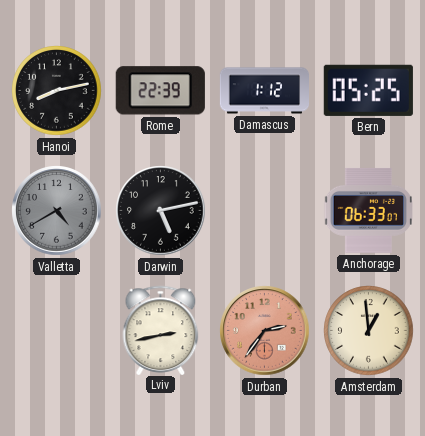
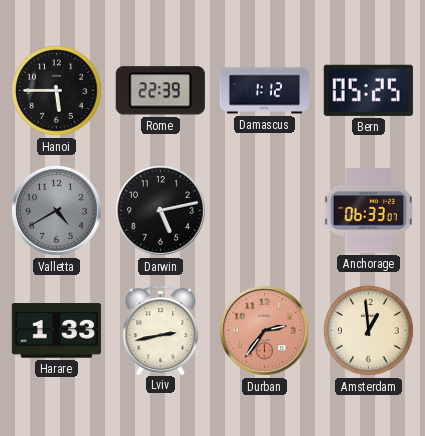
Hanoi: 8:13 -> 5:45
Harare: none -> 1:33
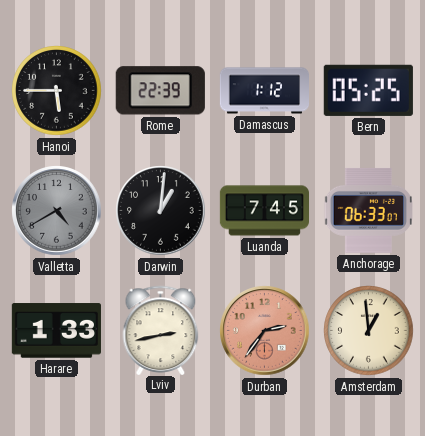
Darwin: 5:13 -> 1:01
Luanda: none -> 7:45
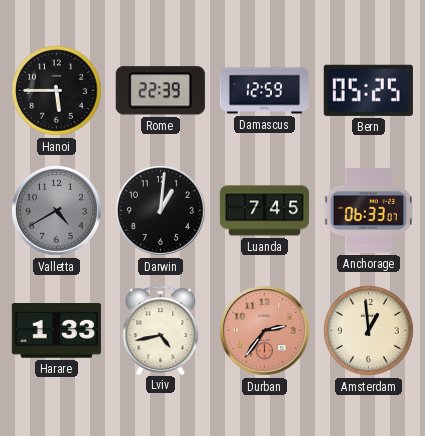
Damascus: 1:12 -> 12:59
Lviv: 2:43 -> 4:43
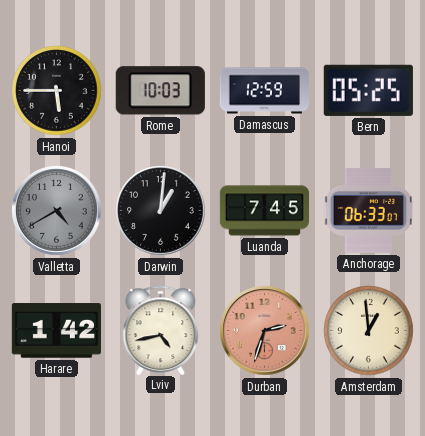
Rome: 22:39 -> 10:03
Harare: 1:33 -> 1:42
Durban: 2:36 -> 2:33
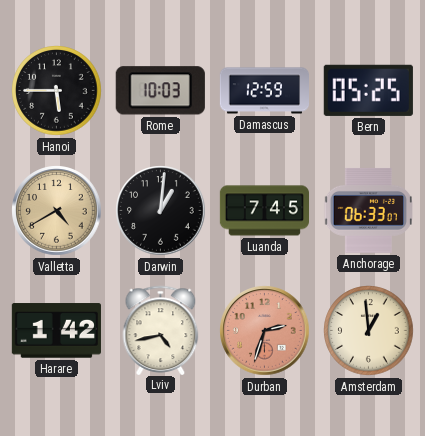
Valletta dial: grey -> champagne
